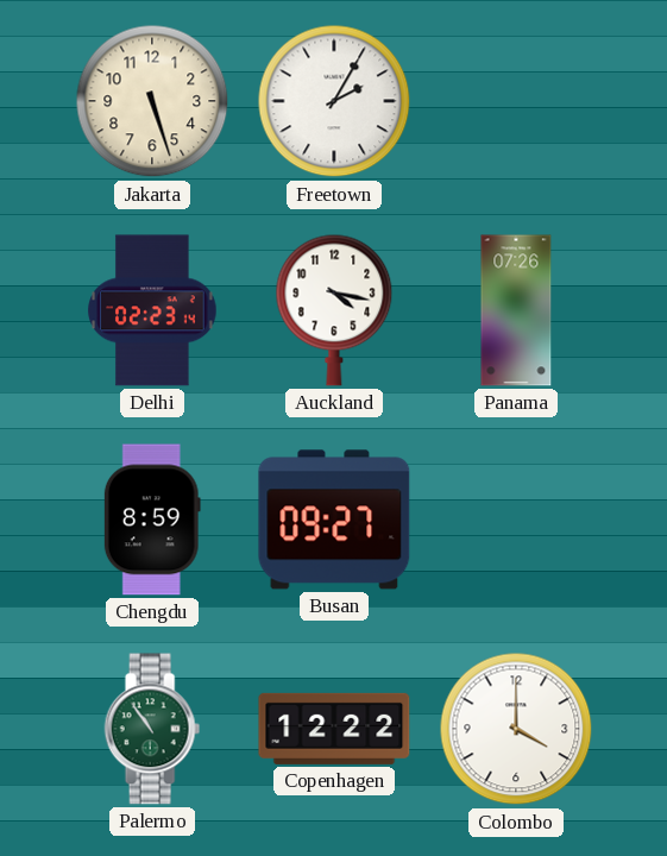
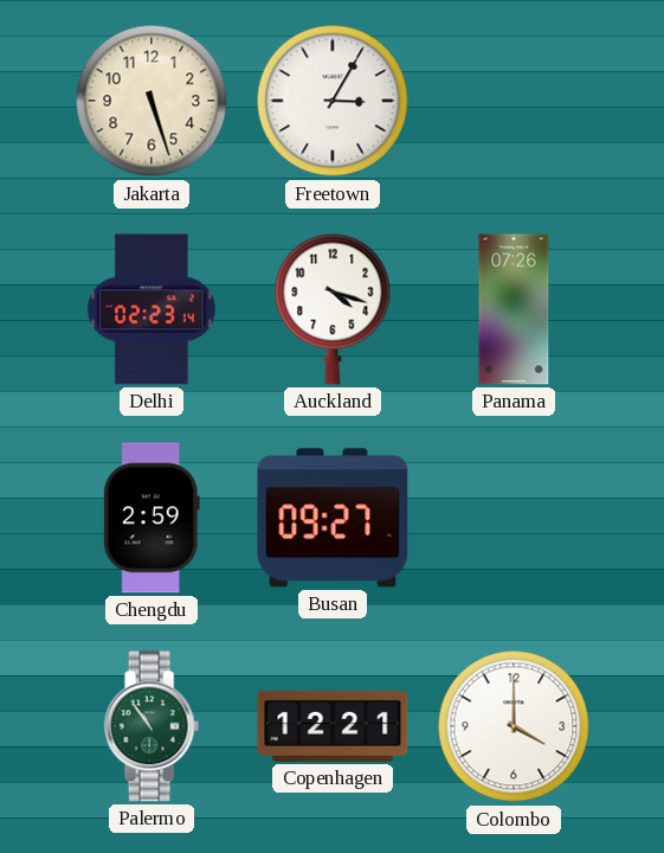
Freetown: 2:05 -> 3:05
Auckland: 4:17 -> 4:18
Chengdu: 8:59 -> 2:59
Copenhagen: 12:22 -> 12:21
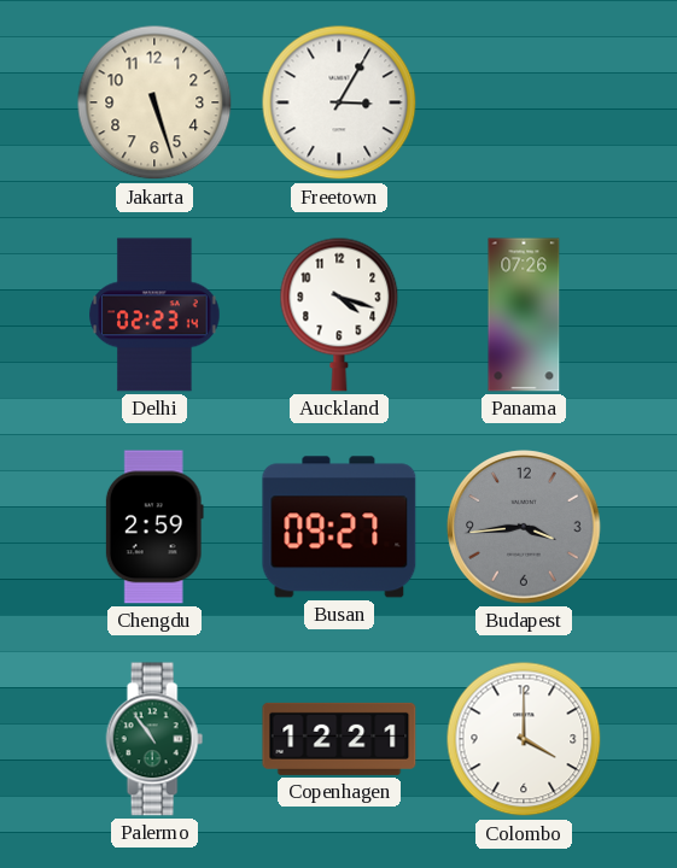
Budapest: none -> 3:44
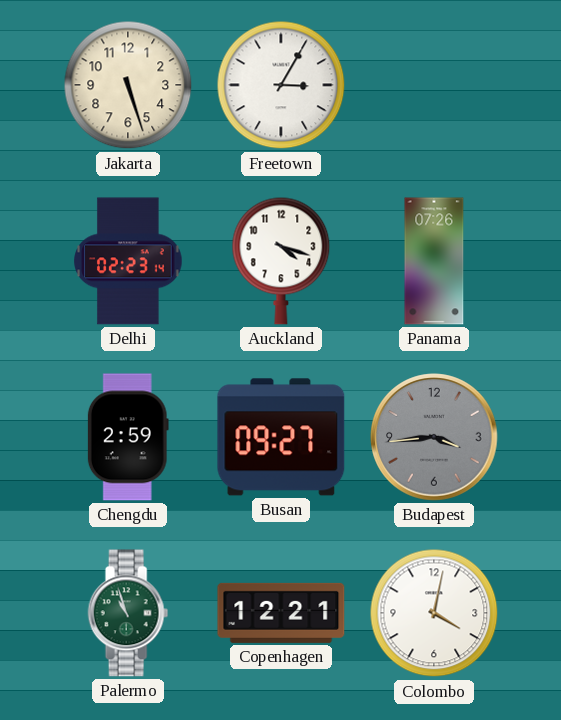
Palermo: 10:54 -> 10:57
Colombo: 4:00 -> 4:02
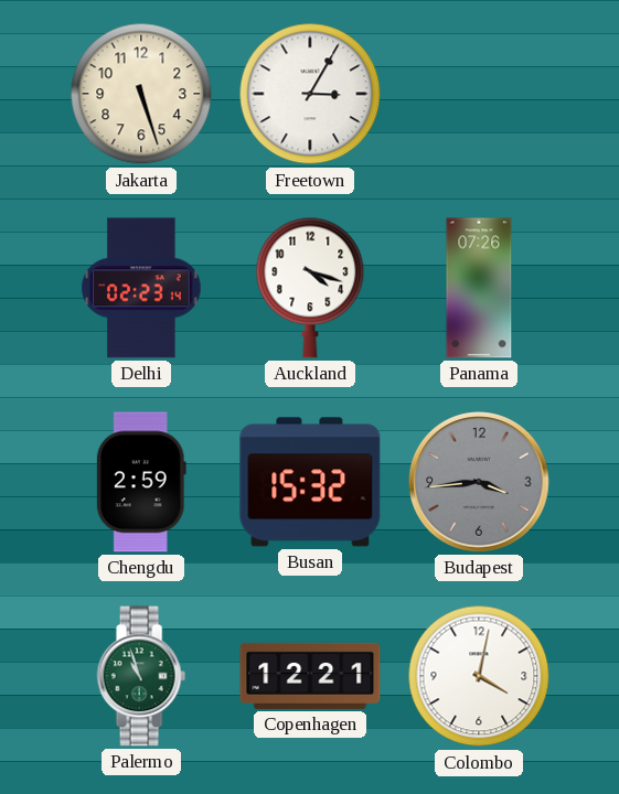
Busan: 09:27 -> 15:32
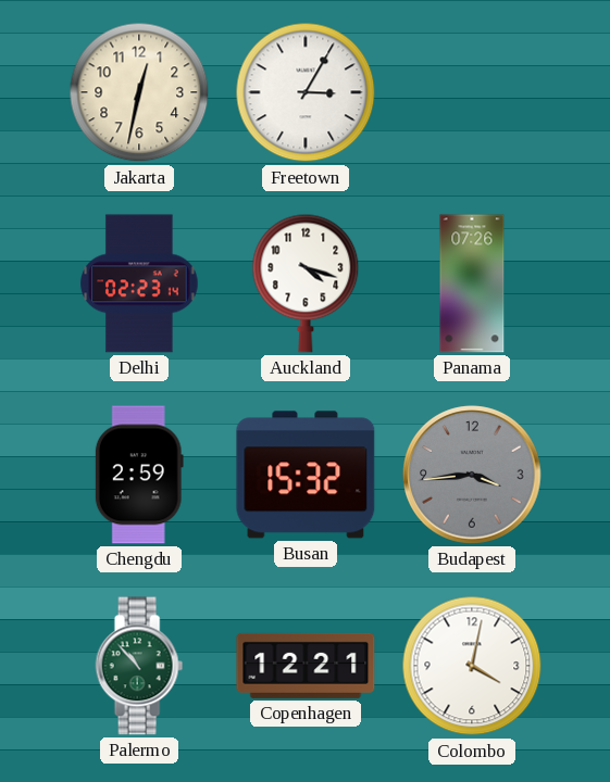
Jakarta: 5:27 -> 12:32
Palermo: 10:57 -> 10:53
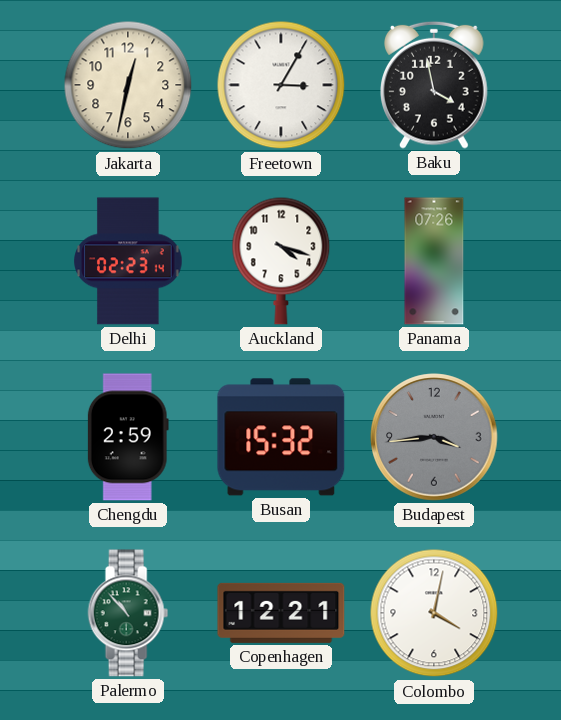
Baku: none -> 3:58
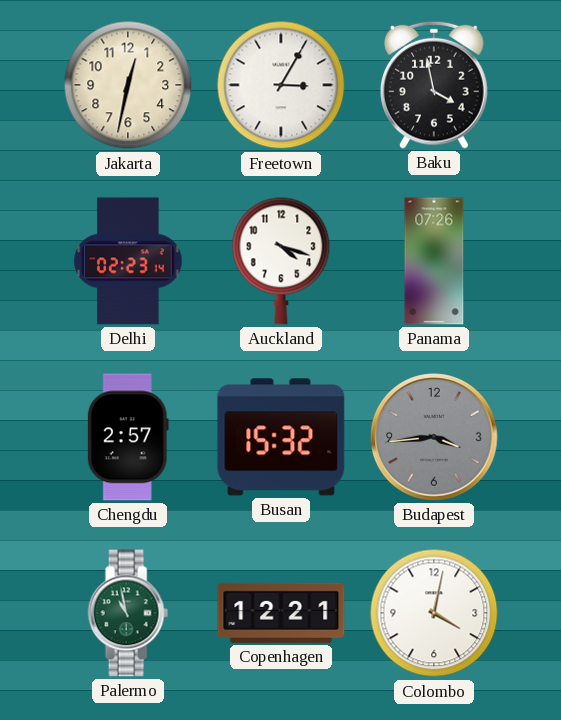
Chengdu: 2:59 -> 2:57
Palermo: 10:53 -> 10:58
